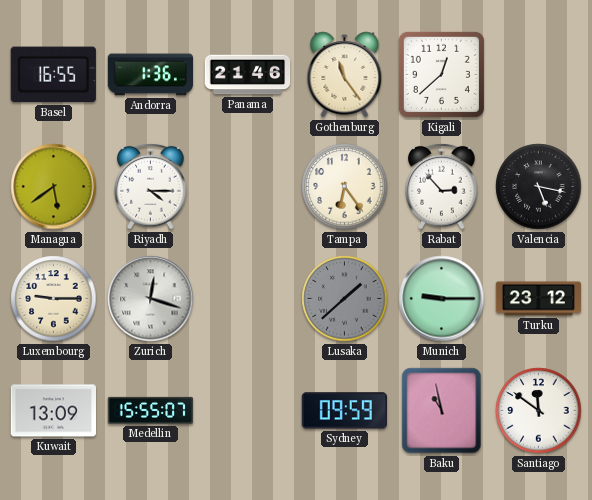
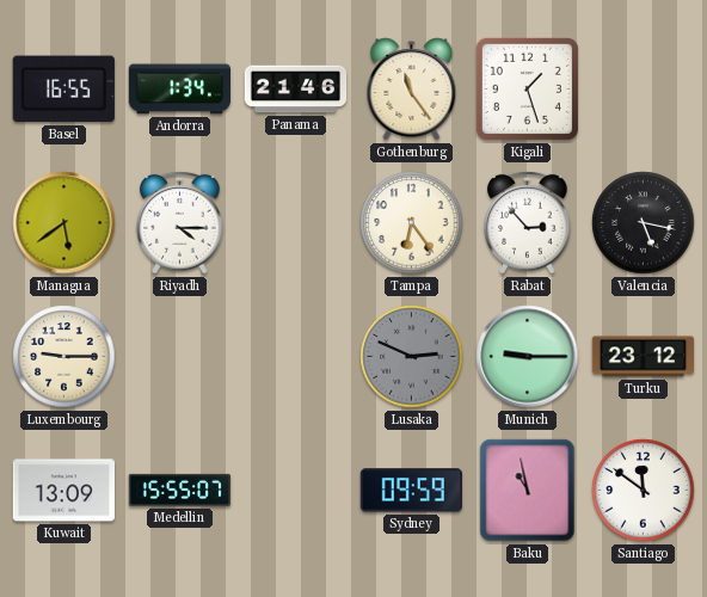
Andorra: 1:36 -> 1:34
Kigali: 12:38 -> 1:27
Zurich: 12:18 -> none
Lusaka: 1:38 -> 2:49
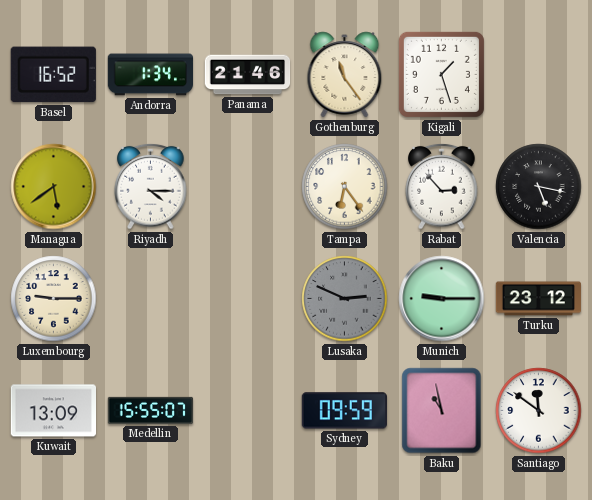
Basel: 16:55 -> 16:52
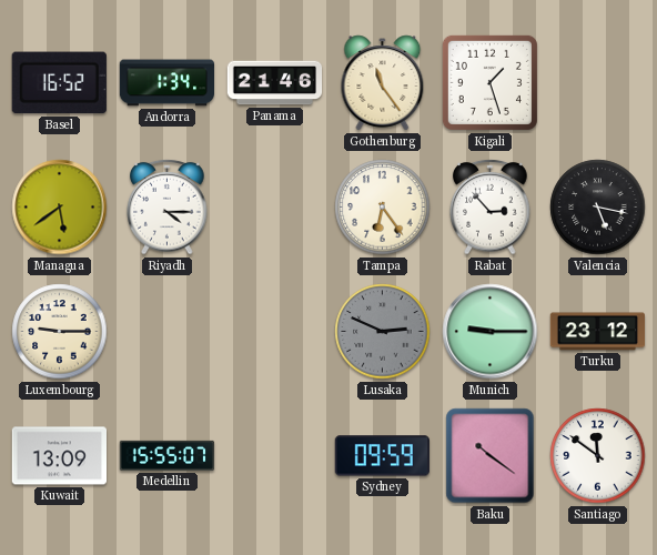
Baku: 10:58 -> 10:21
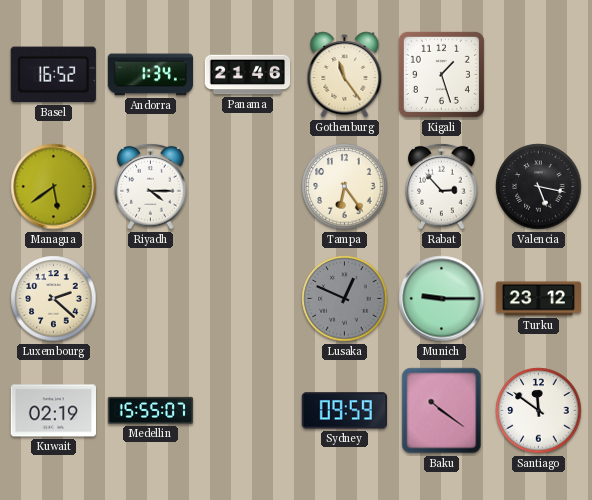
Luxembourg: 9:15 -> 2:22
Lusaka: 2:49 -> 12:49
Kuwait: 13:09 -> 02:19
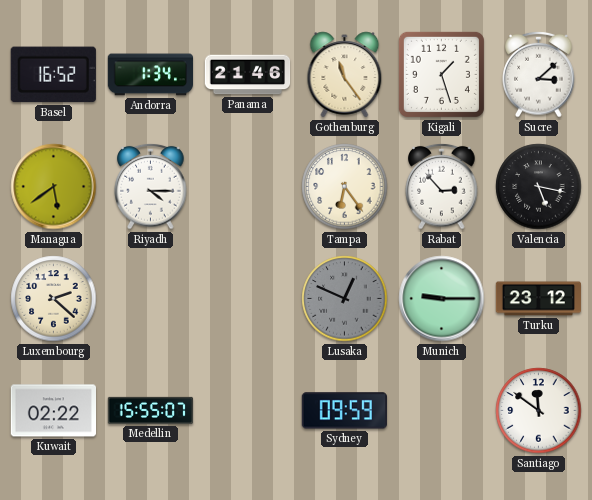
Sucre: none -> 3:08
Kuwait: 02:19 -> 02:22
Baku: 10:21 -> none
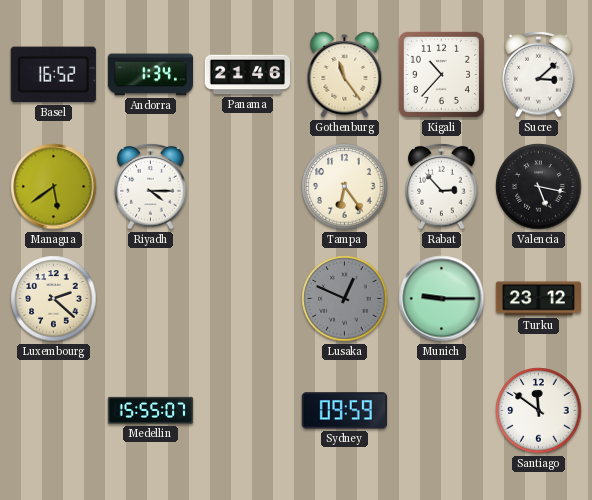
Kigali: 1:27 -> 10:37
Kuwait: 02:22 -> none
